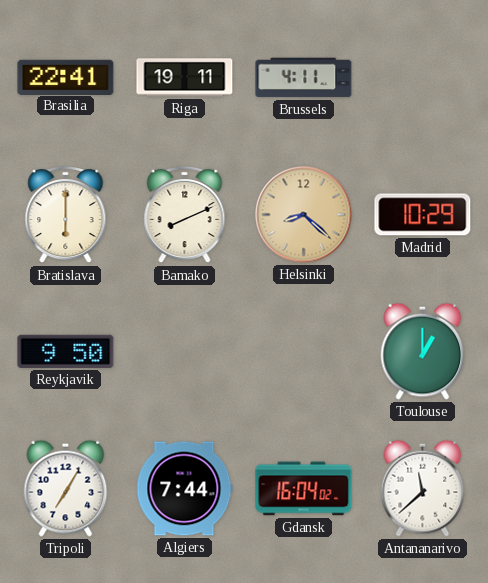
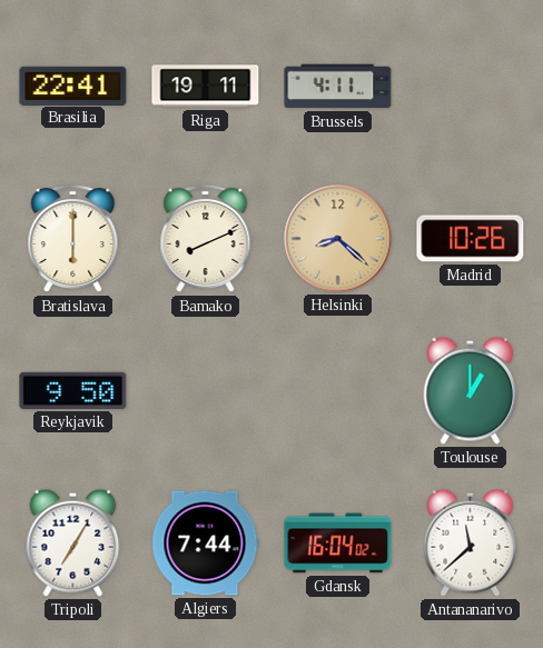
Madrid: 10:29 -> 10:26
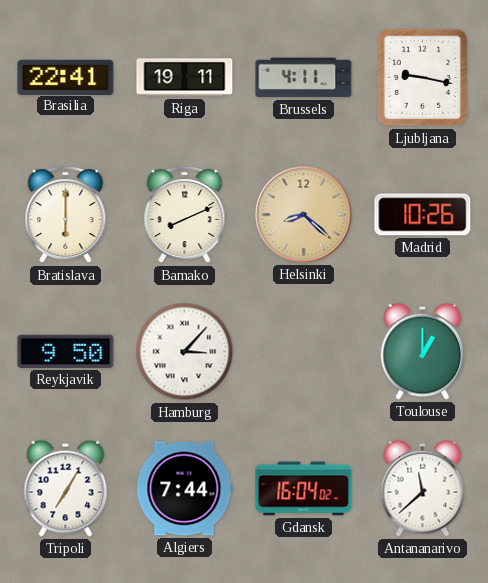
Ljubljana: none -> 9:17
Hamburg: none -> 3:07
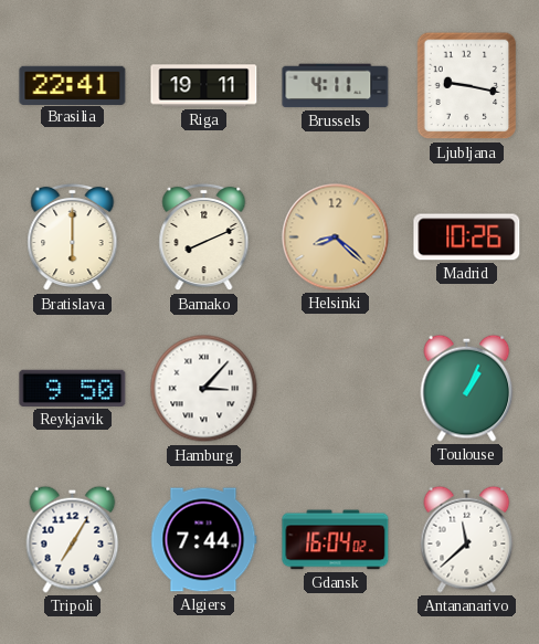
Toulouse: 1:00 -> 1:04
